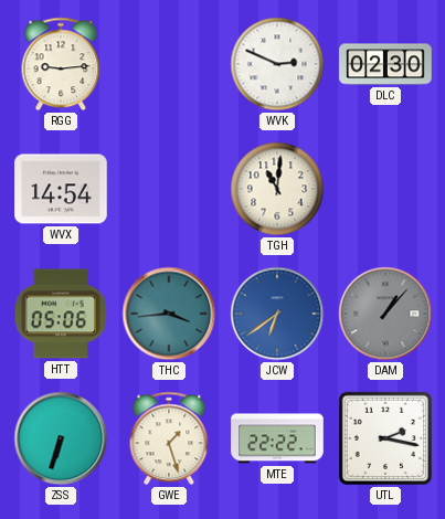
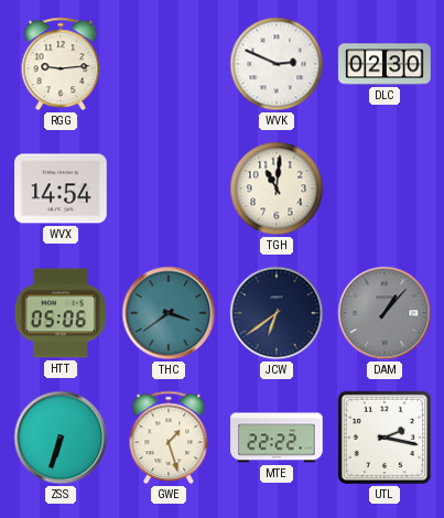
THC: 3:44 -> 3:39
JCW dial: blue -> navy
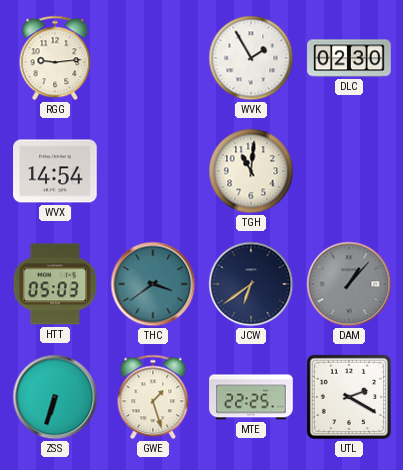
WVK: 2:49 -> 1:55
HTT: 05:06 -> 05:03
MTE: 22:22 -> 22:25
UTL: 2:17 -> 2:20
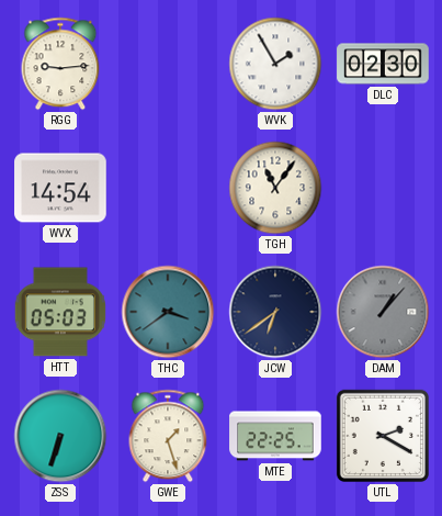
TGH: 11:01 -> 11:06
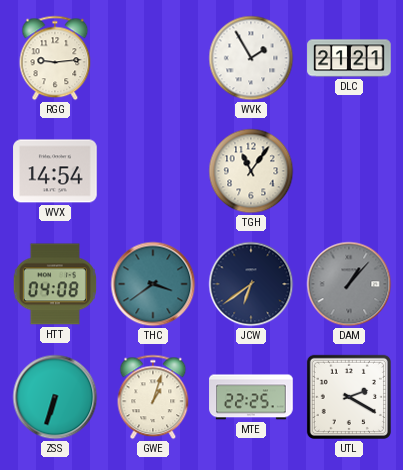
DLC: 02:30 -> 21:21
HTT: 05:03 -> 04:08
GWE: 1:27 -> 1:03
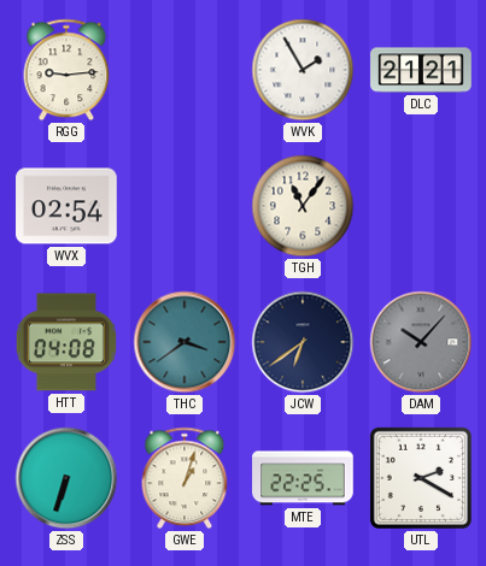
WVX: 14:54 -> 02:54
DAM: 1:07 -> 10:07
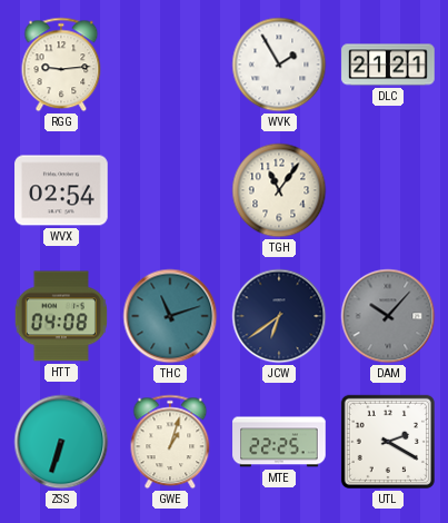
THC: 3:39 -> 11:12
